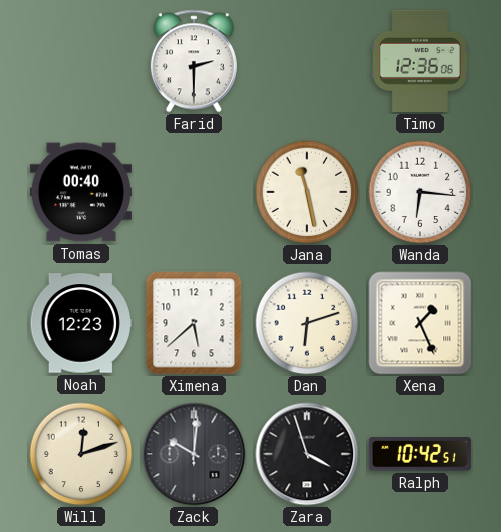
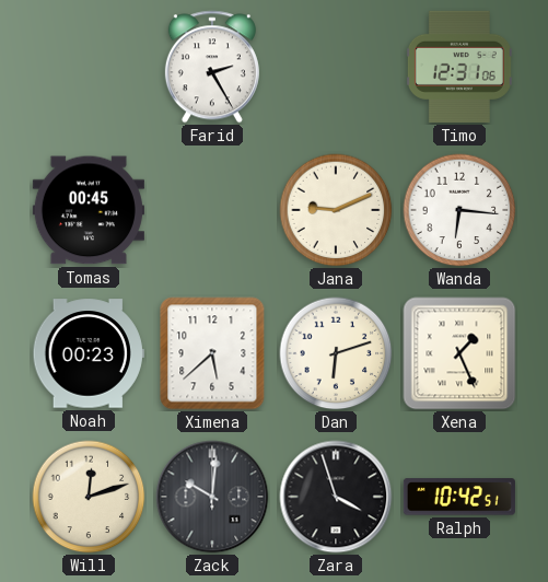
Farid: 2:30 -> 2:25
Timo: 12:36 -> 12:31
Tomas: 00:40 -> 00:45
Jana: 11:28 -> 9:11
Noah: 12:23 -> 00:23
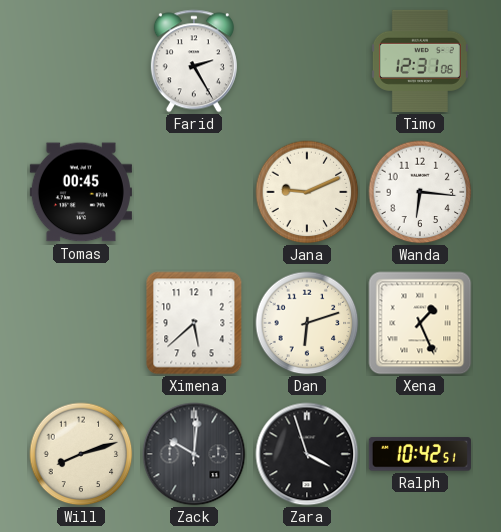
Noah: 00:23 -> none
Will: 12:12 -> 8:12
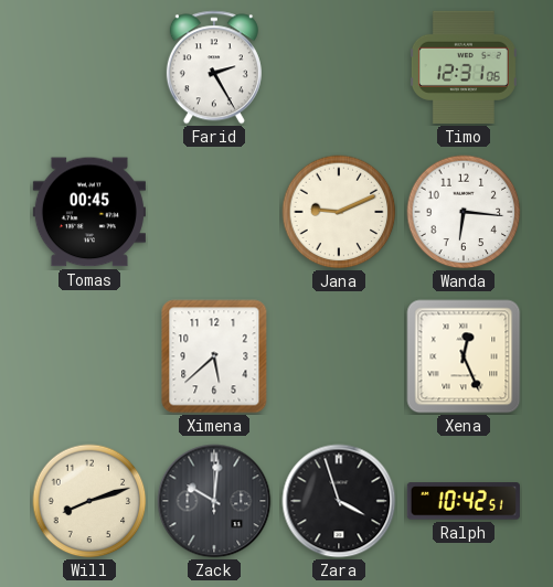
Dan: 6:12 -> none
Xena: 1:26 -> 12:26
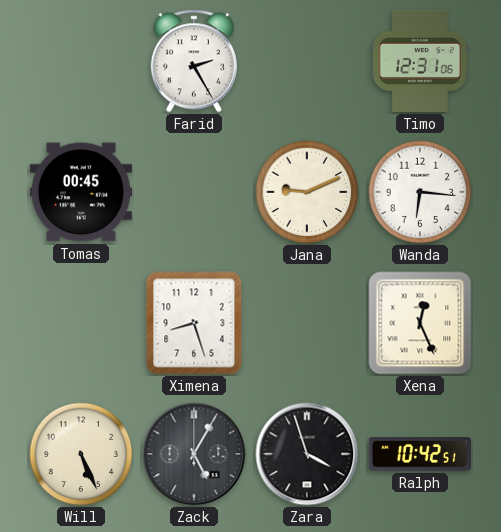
Ximena: 5:38 -> 8:27
Will: 8:12 -> 5:26
Zack: 10:01 -> 5:05
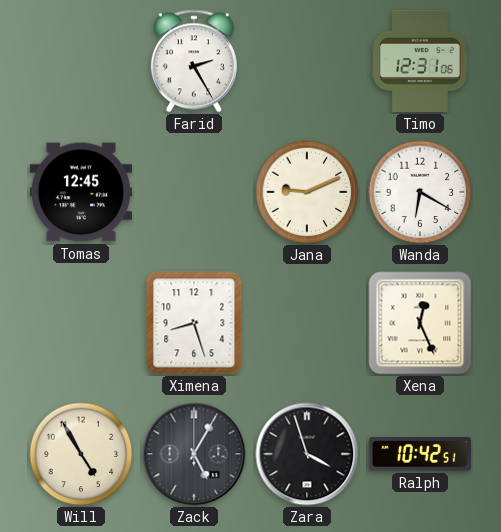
Tomas: 00:45 -> 12:45
Wanda: 6:16 -> 6:20
Will: 5:26 -> 4:55
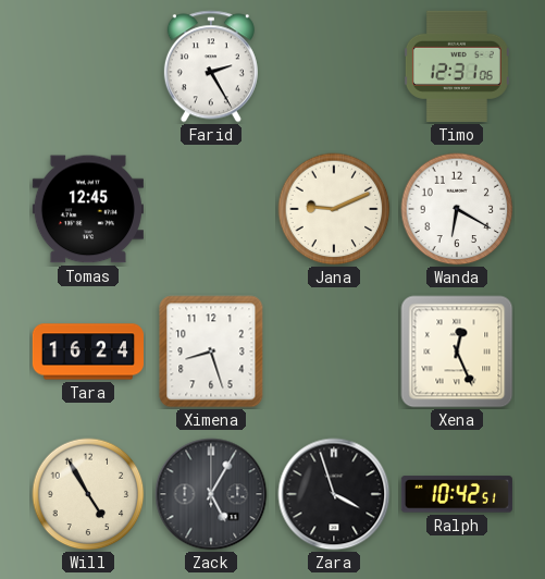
Tara: none -> 16:24
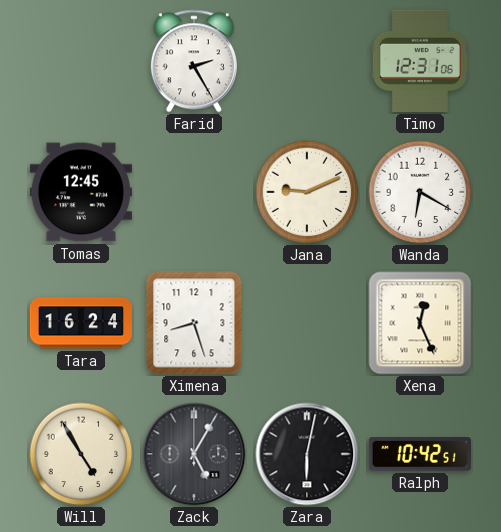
Zara: 3:57 -> 6:02
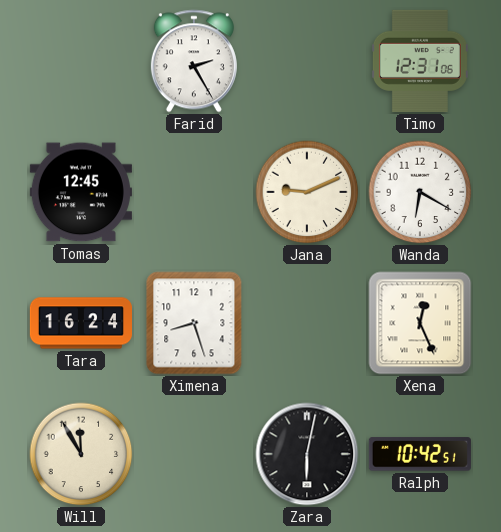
Will: 4:55 -> 11:55
Zack: 5:05 -> none
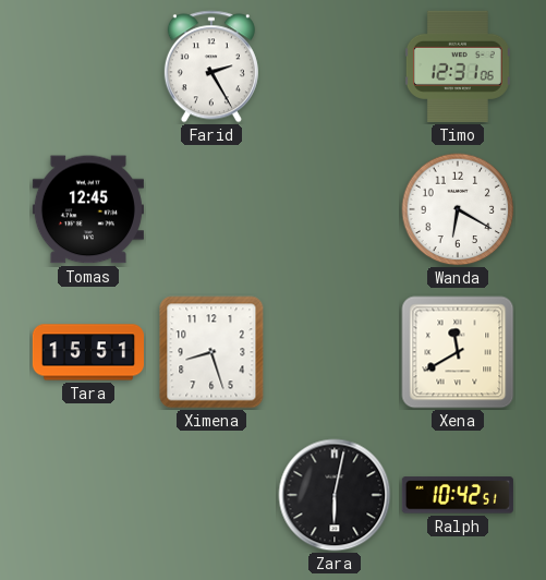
Jana: 9:11 -> none
Tara: 16:24 -> 15:51
Xena: 12:26 -> 11:40
Will: 11:55 -> none
